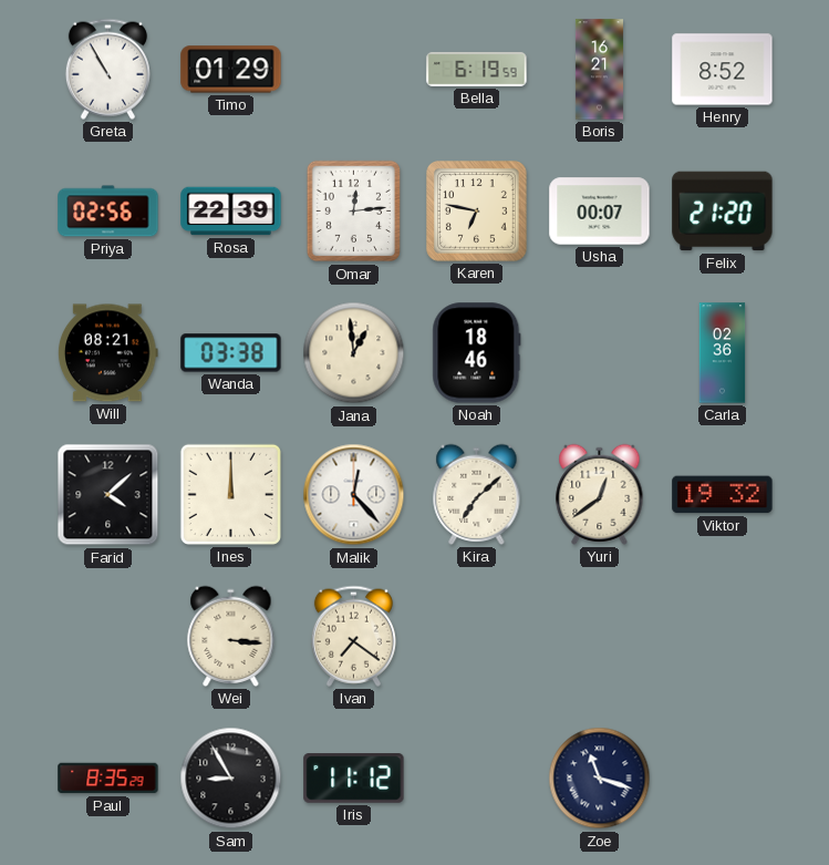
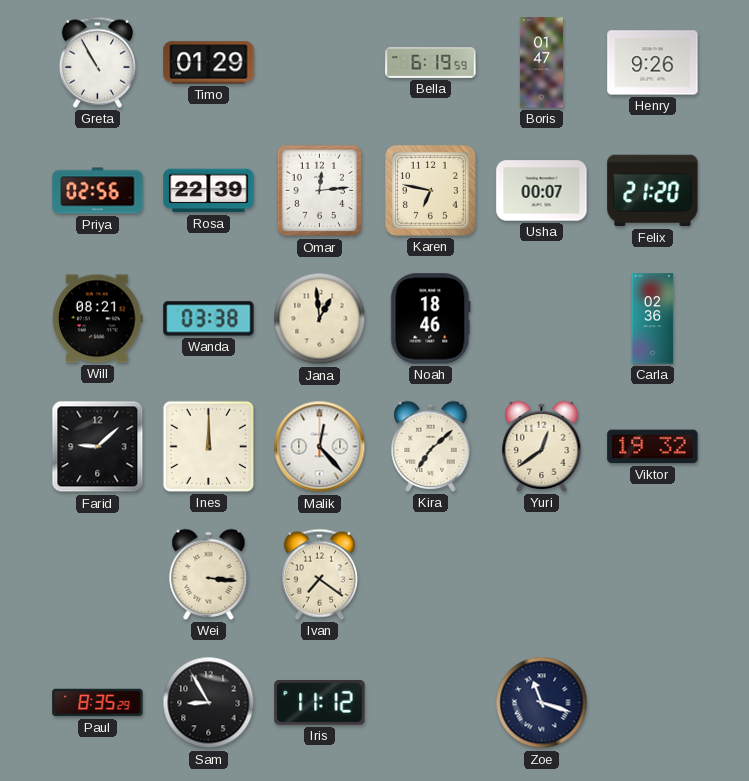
Boris: 16:21 -> 01:47
Henry: 8:52 -> 9:26
Farid: 4:08 -> 9:08
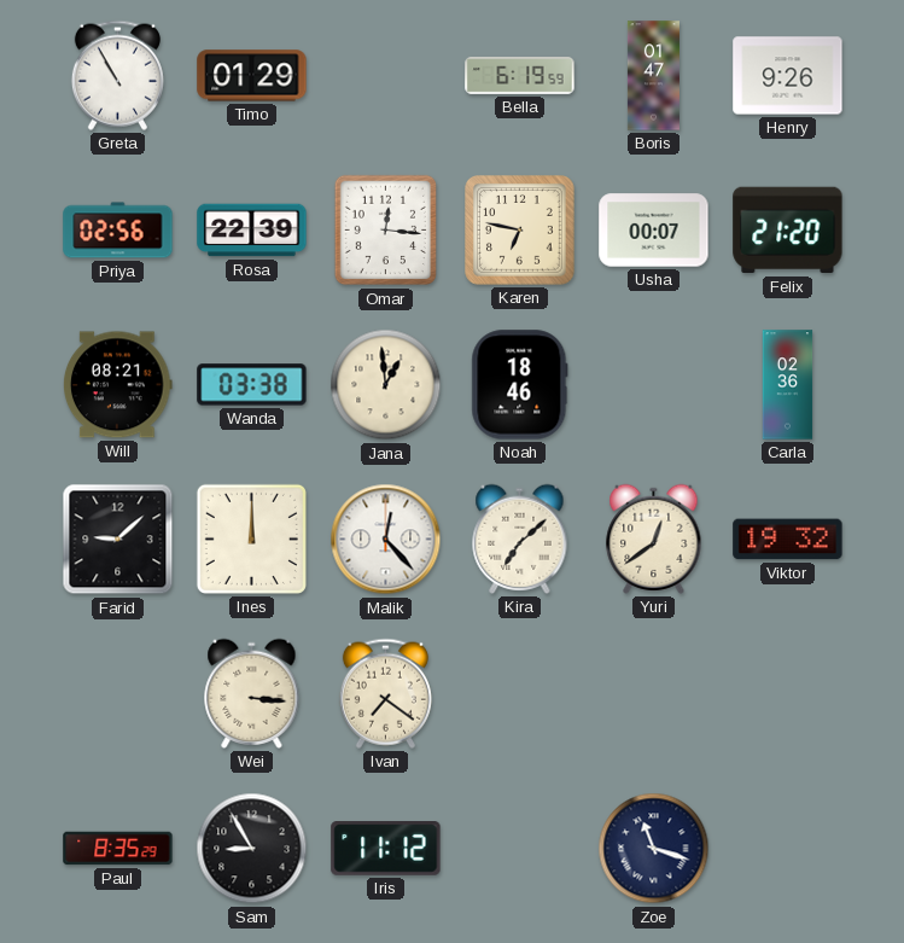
Omar: 12:14 -> 12:16
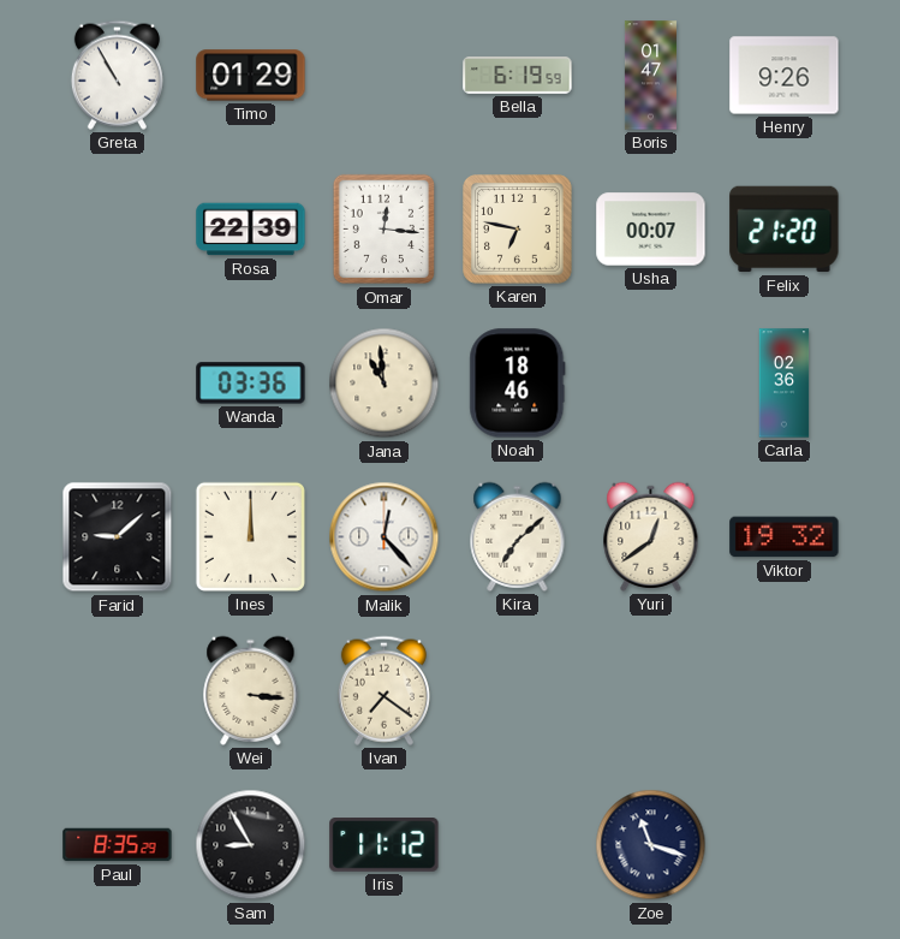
Priya: 02:56 -> none
Will: 08:21 -> none
Wanda: 03:38 -> 03:36
Jana: 12:59 -> 10:59
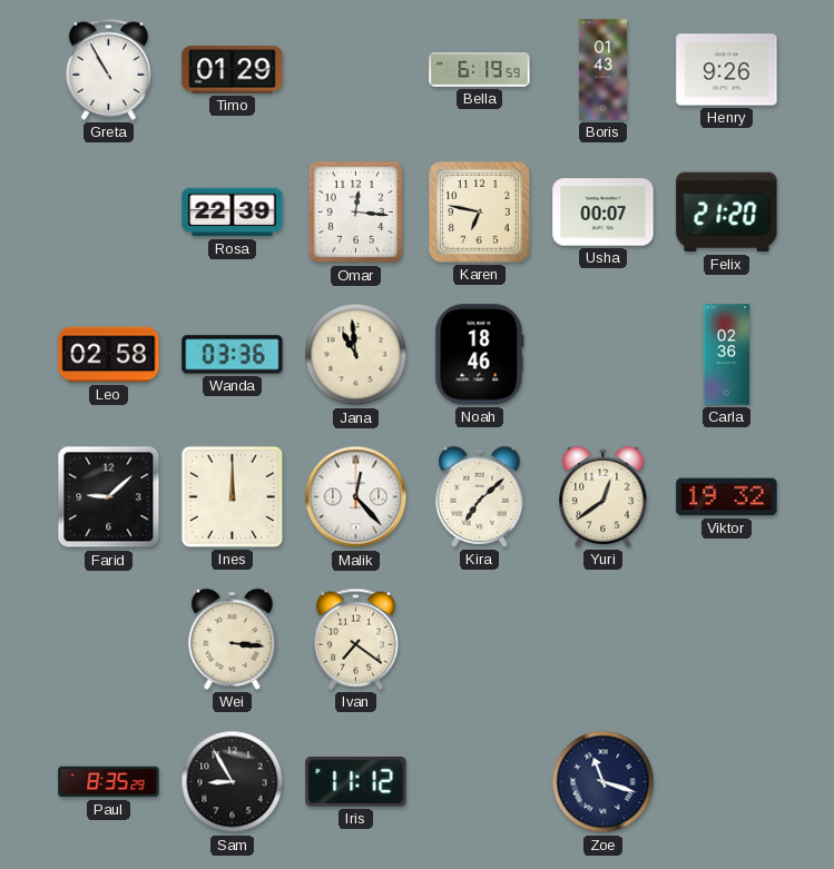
Boris: 01:47 -> 01:43
Leo: none -> 02:58
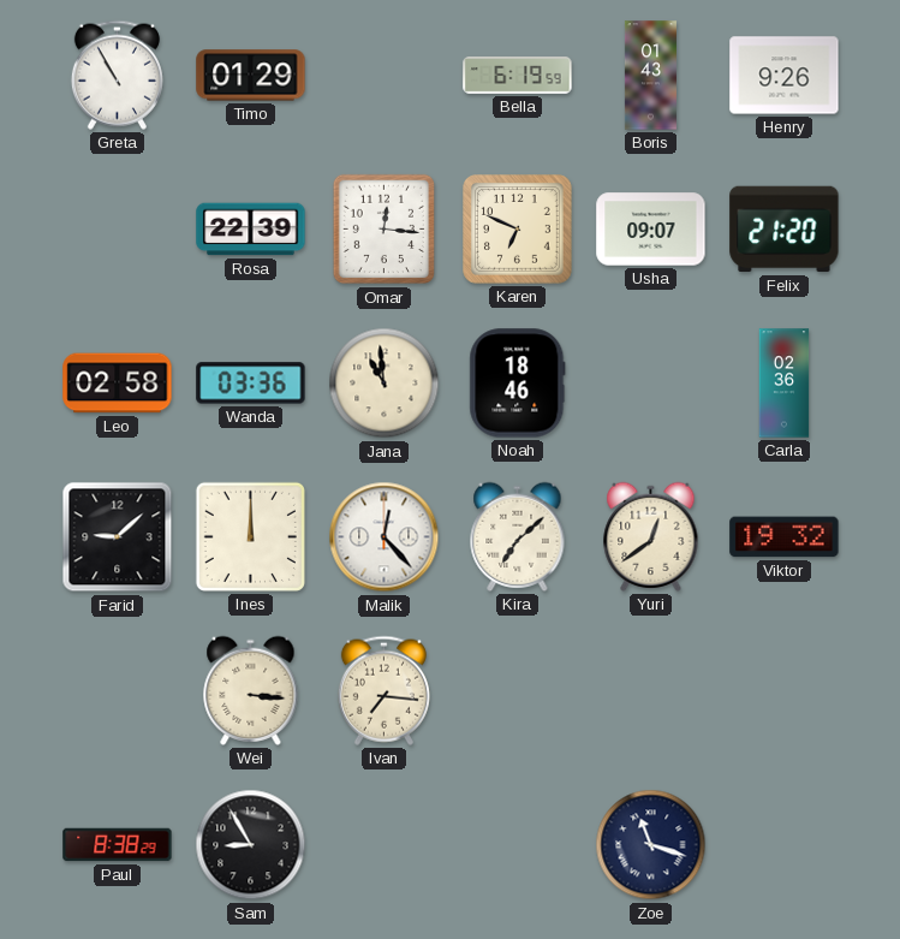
Karen: 6:47 -> 6:49
Usha: 00:07 -> 09:07
Ivan: 7:21 -> 7:16
Paul: 8:35 -> 8:38
Iris: 11:12 -> none
